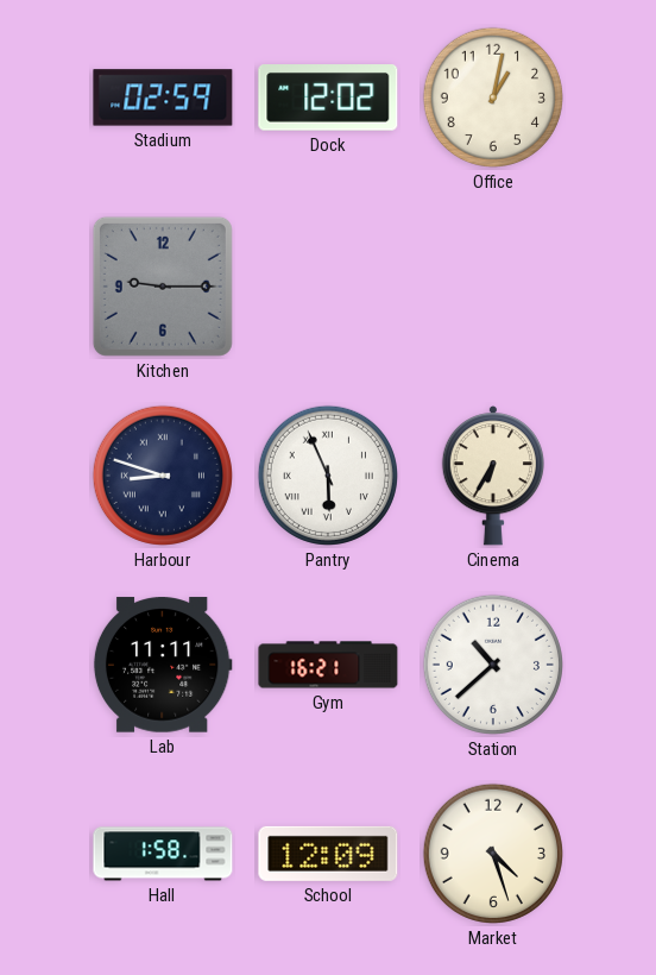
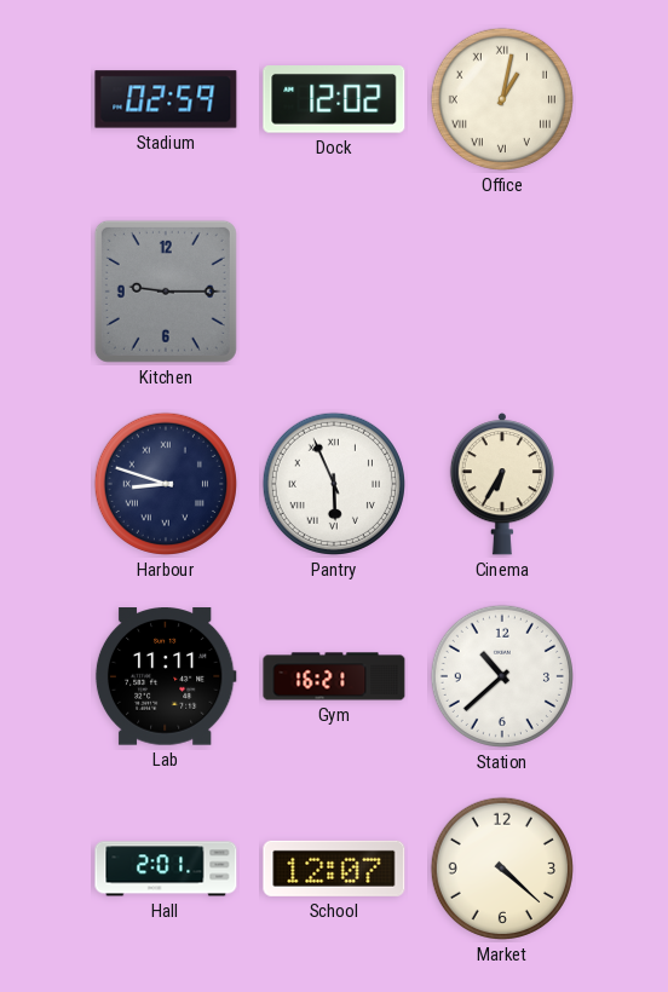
Office numerals: Arabic -> Roman
Hall: 1:58 -> 2:01
School: 12:09 -> 12:07
Market: 4:27 -> 4:22
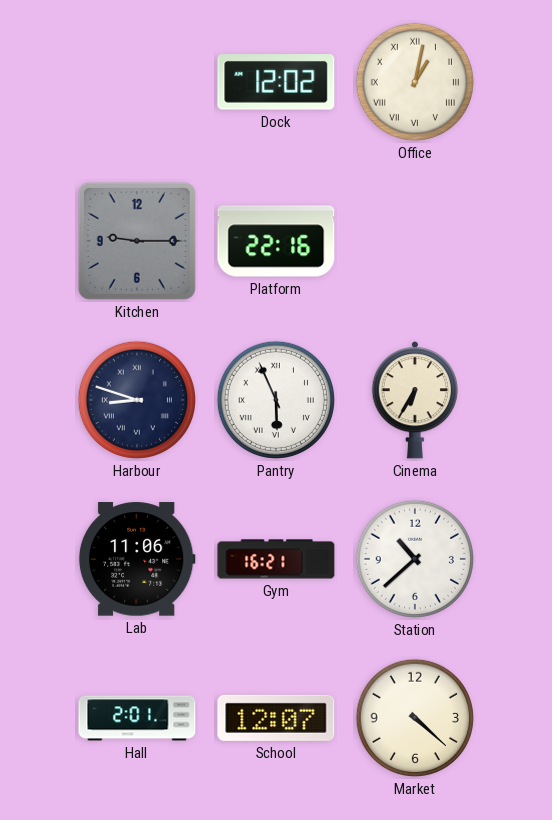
Stadium: 02:59 -> none
Platform: none -> 22:16
Lab: 11:11 -> 11:06
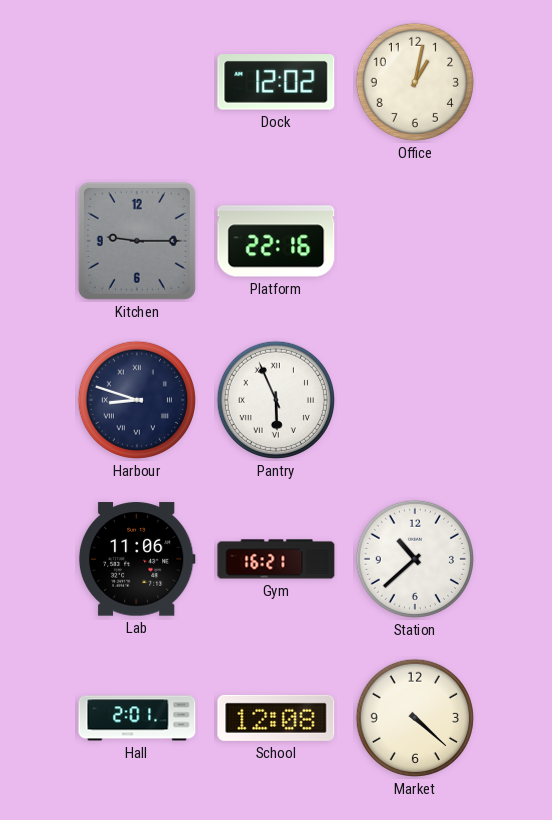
Office numerals: Roman -> Arabic
Cinema: 6:35 -> none
School: 12:07 -> 12:08
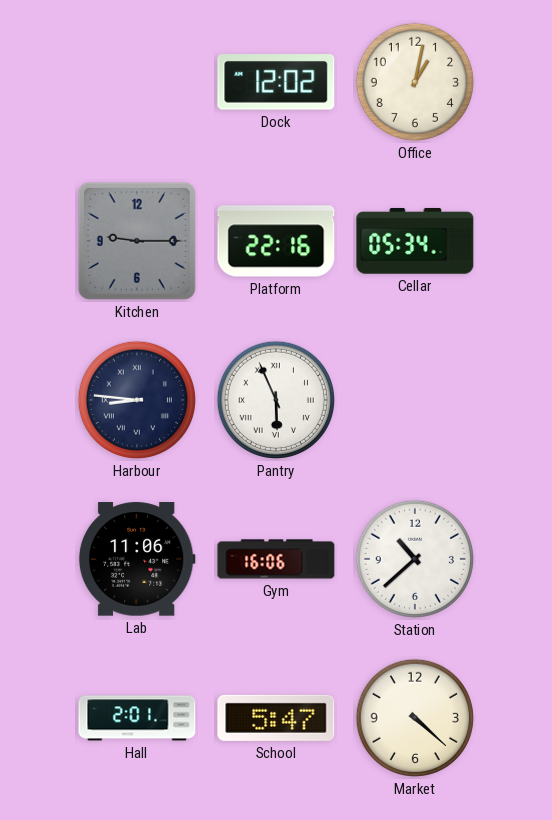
Cellar: none -> 05:34
Harbour: 8:48 -> 8:46
Gym: 16:21 -> 16:06
School: 12:08 -> 5:47
